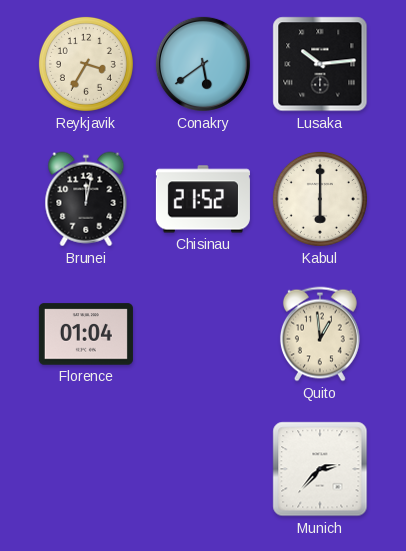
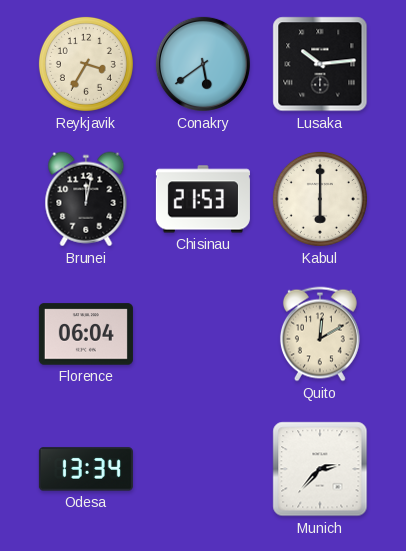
Chisinau: 21:52 -> 21:53
Florence: 01:04 -> 06:04
Quito: 12:59 -> 12:10
Odesa: none -> 13:34
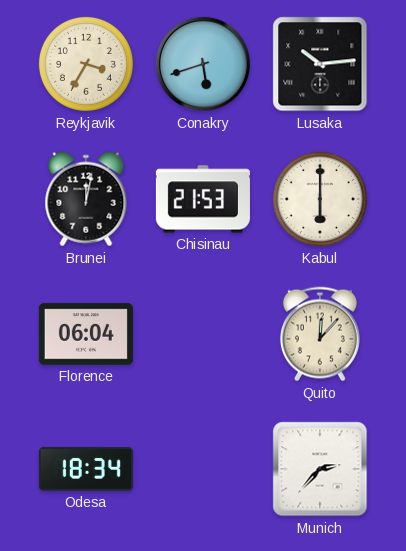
Conakry: 5:39 -> 5:42
Quito: 12:10 -> 12:07
Odesa: 13:34 -> 18:34
